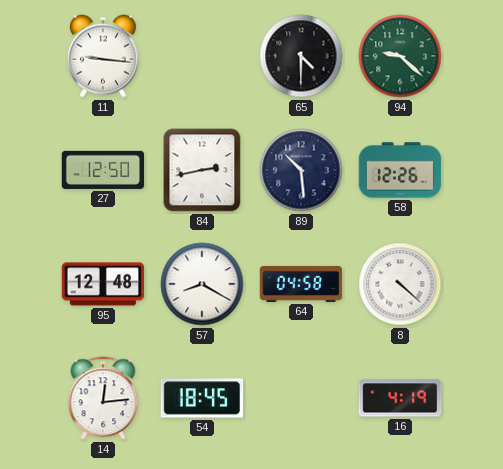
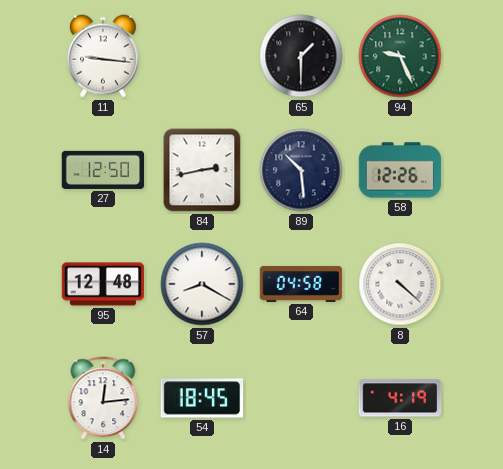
65: 4:30 -> 1:30
94: 9:22 -> 9:26
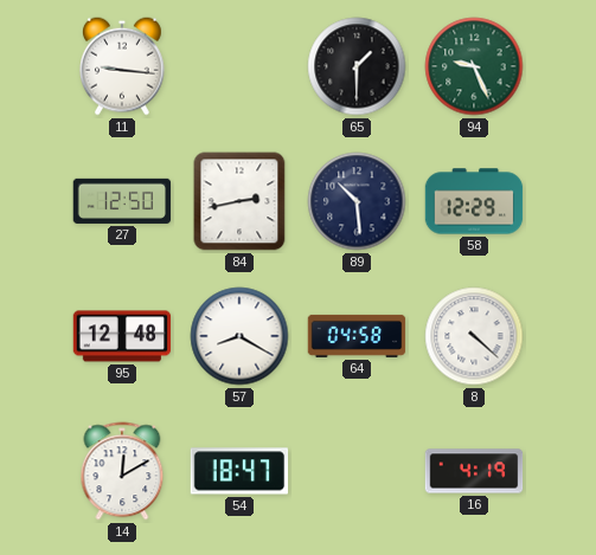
58: 12:26 -> 12:29
14: 12:14 -> 12:10
54: 18:45 -> 18:47
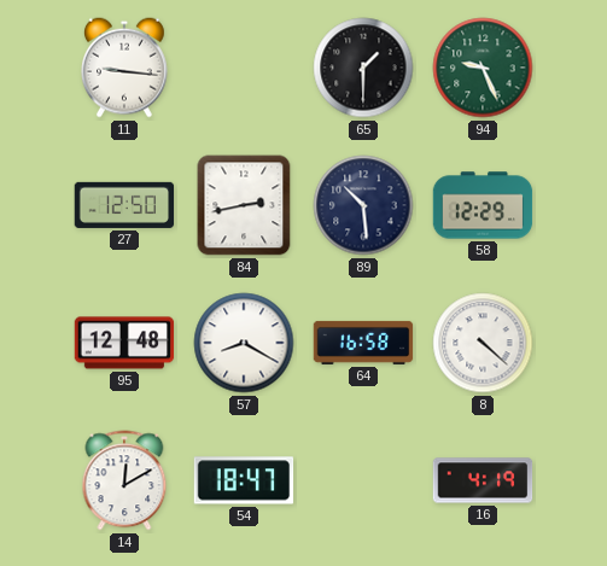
64: 04:58 -> 16:58
